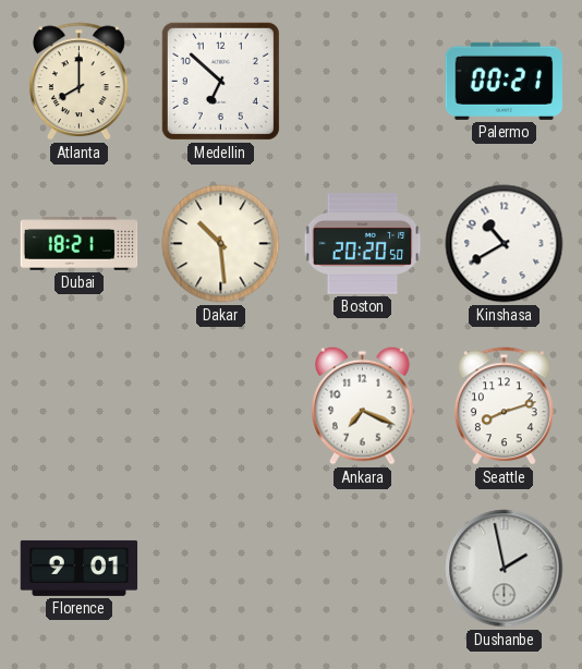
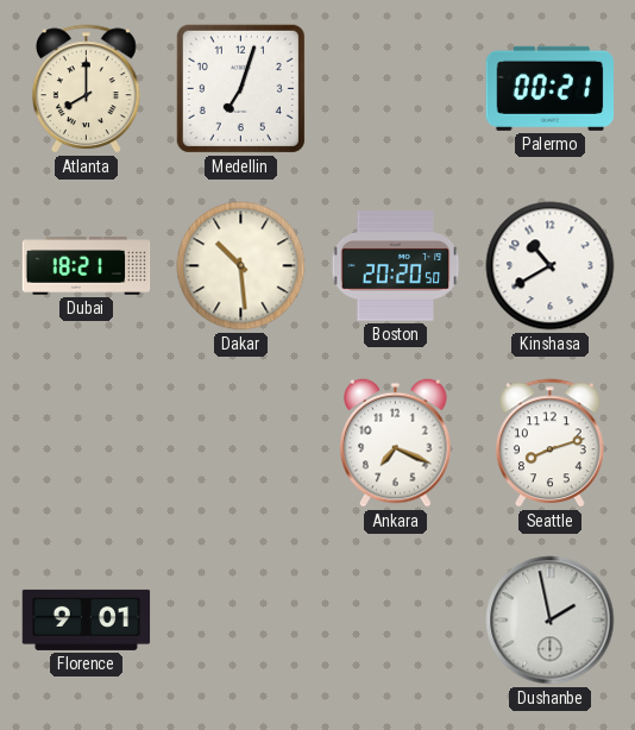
Medellin: 6:52 -> 7:03
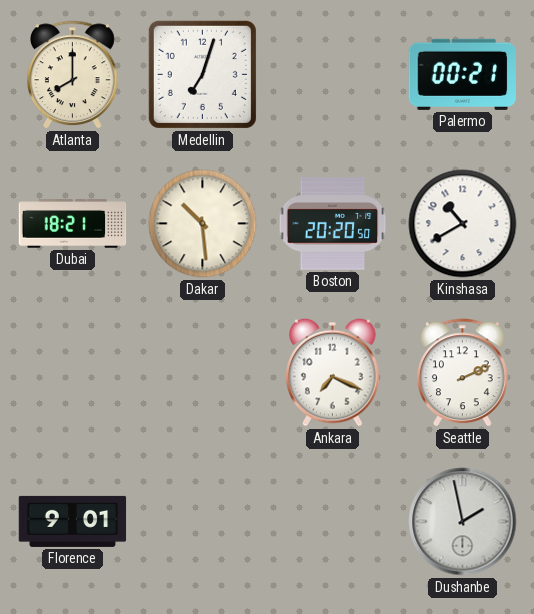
Seattle: 8:12 -> 2:11
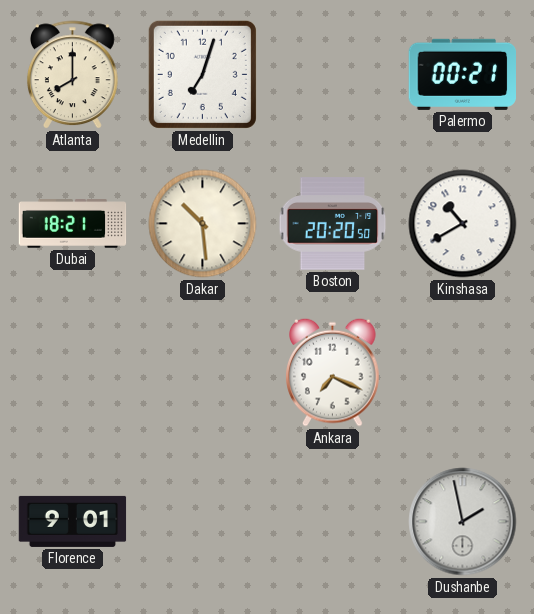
Seattle: 2:11 -> none
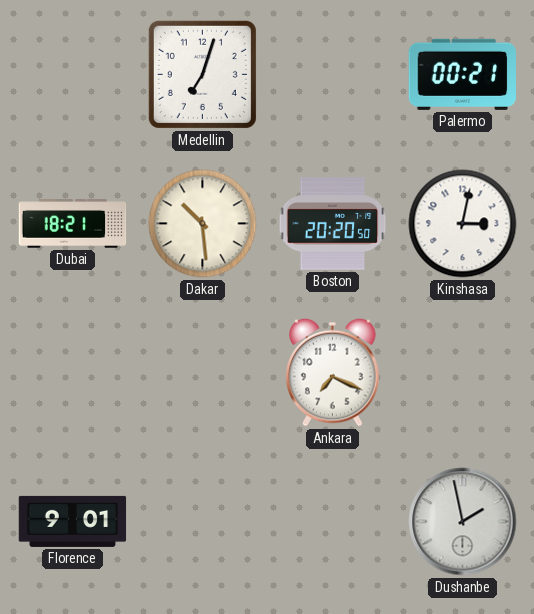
Atlanta: 8:00 -> none
Kinshasa: 10:40 -> 3:02
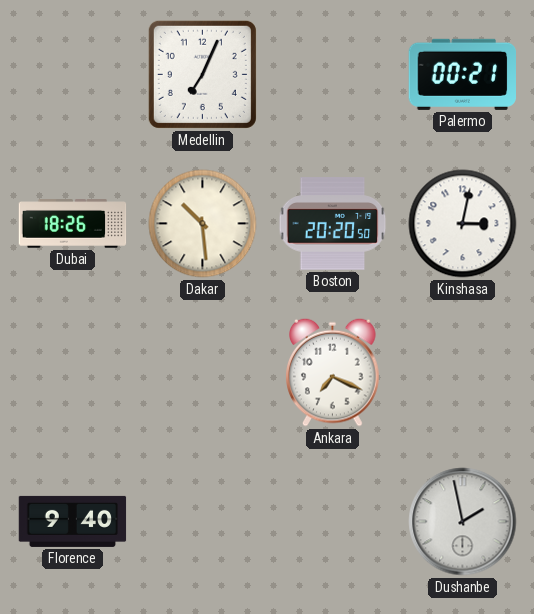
Medellin: 7:03 -> 7:04
Dubai: 18:21 -> 18:26
Florence: 9:01 -> 9:40
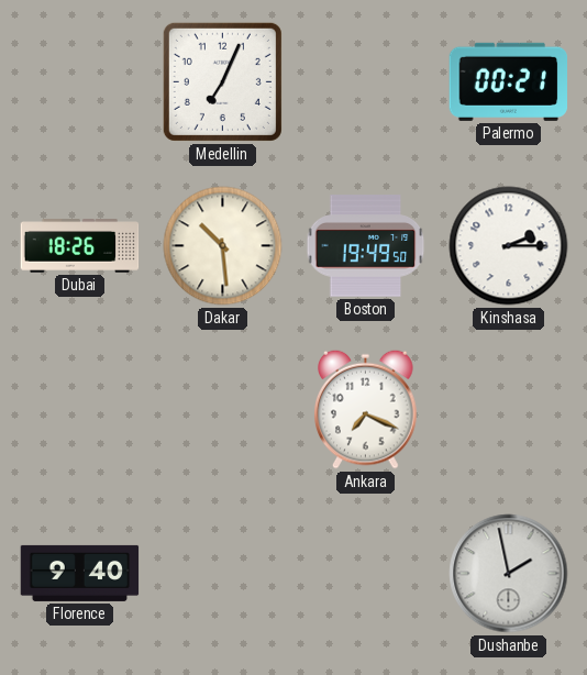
Boston: 20:20 -> 19:49
Kinshasa: 3:02 -> 2:15
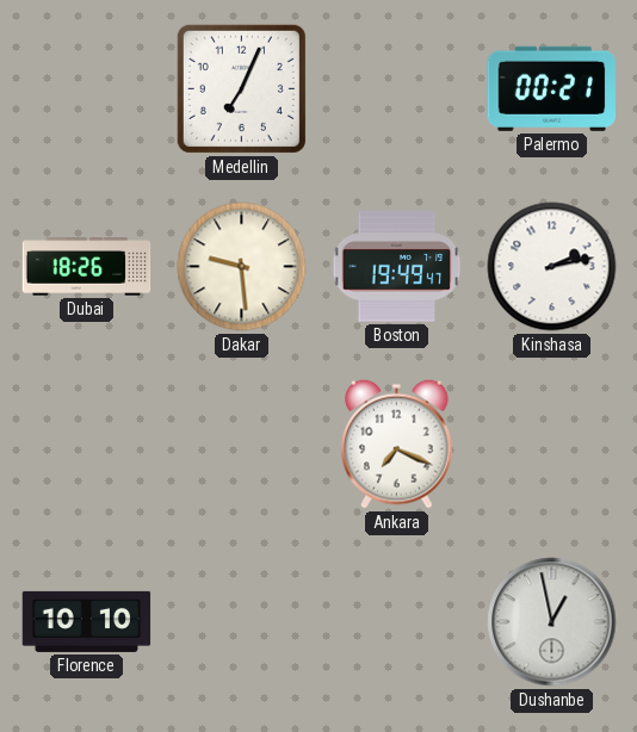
Dakar: 10:29 -> 9:29
Boston: 19:49:50 -> 19:49:47
Kinshasa: 2:15 -> 2:13
Florence: 9:40 -> 10:10
Dushanbe: 1:58 -> 12:58
